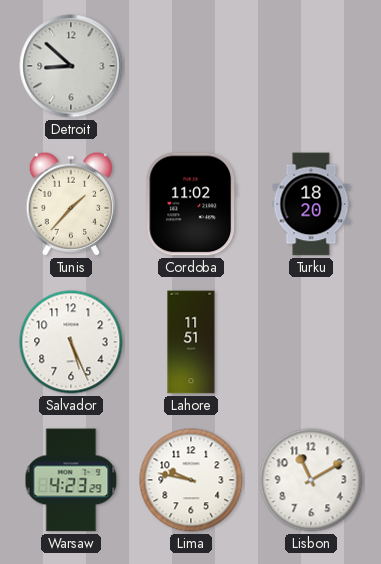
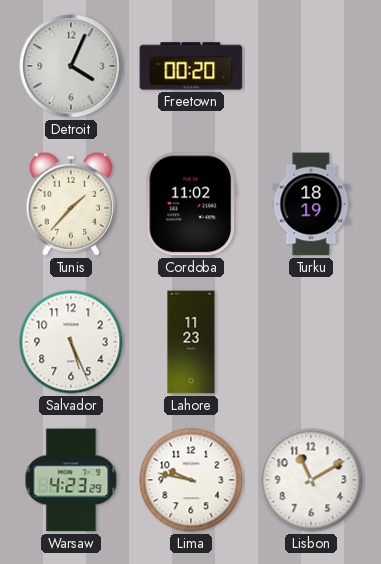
Detroit: 8:52 -> 4:04
Freetown: none -> 00:20
Turku: 18:20 -> 18:19
Lahore: 11:51 -> 11:23
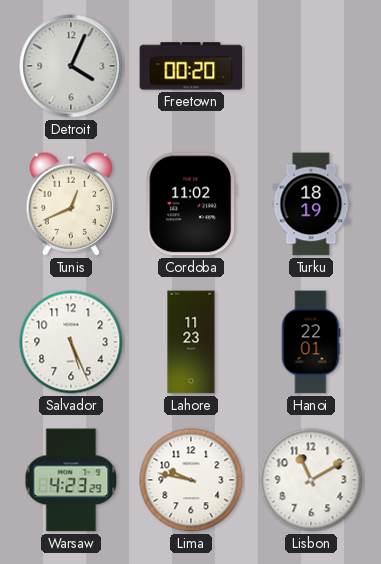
Tunis: 1:37 -> 12:41
Hanoi: none -> 22:01
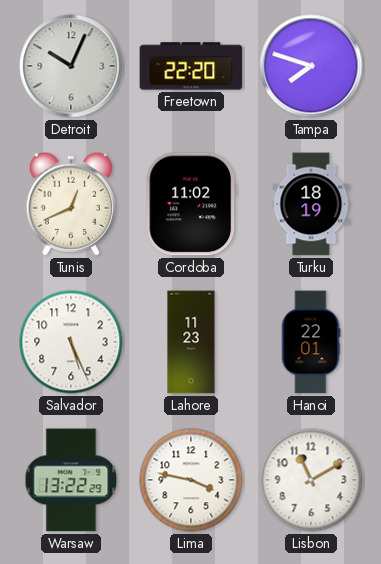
Detroit: 4:04 -> 10:04
Freetown: 00:20 -> 22:20
Tampa: none -> 7:48
Warsaw: 4:23 -> 13:22
Lima: 9:47 -> 3:47
